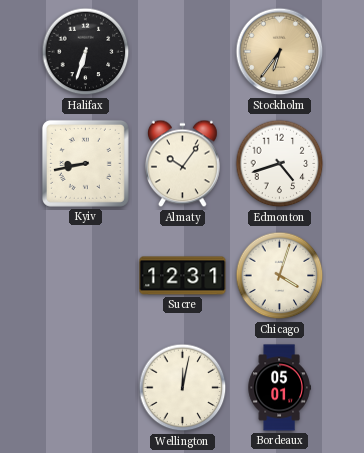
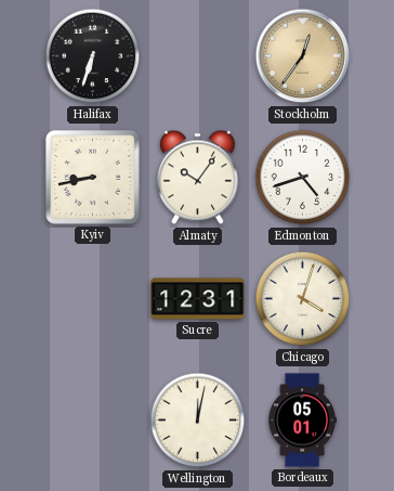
Stockholm: 6:36 -> 12:36
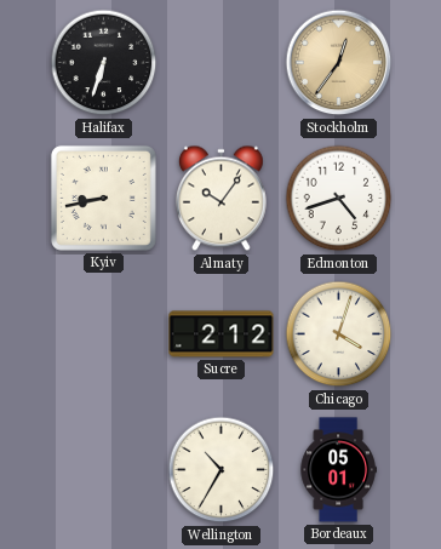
Sucre: 12:31 -> 2:12
Wellington: 12:02 -> 10:35
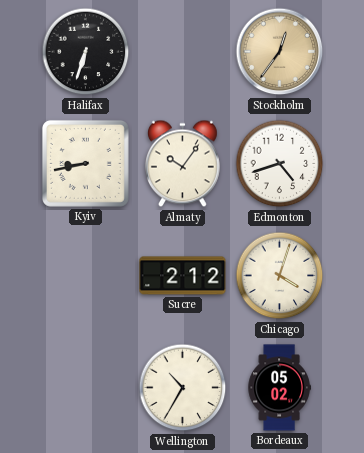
Bordeaux: 05:01 -> 05:02
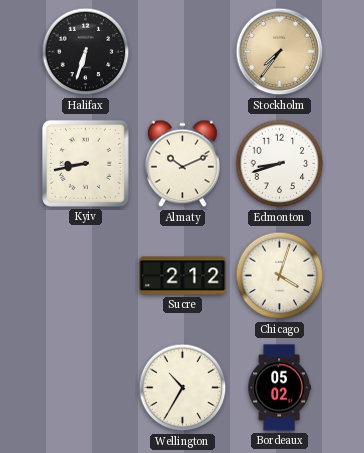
Stockholm: 12:36 -> 7:36
Almaty: 10:06 -> 10:11
Edmonton: 4:42 -> 8:42
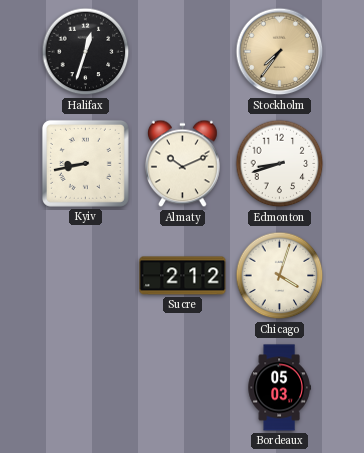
Halifax: 6:33 -> 12:33
Wellington: 10:35 -> none
Bordeaux: 05:02 -> 05:03
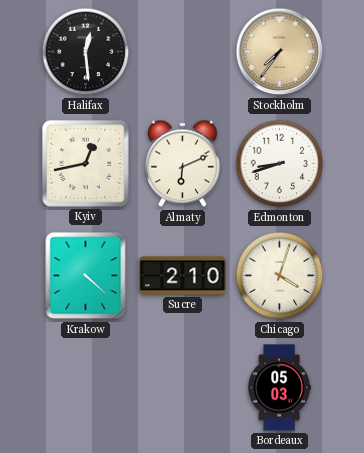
Halifax: 12:33 -> 12:29
Kyiv: 8:43 -> 12:43
Almaty: 10:11 -> 6:11
Krakow: none -> 4:22
Sucre: 2:12 -> 2:10
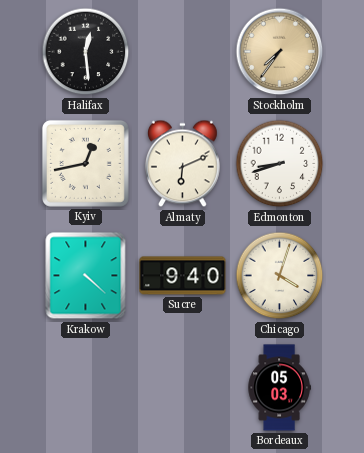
Sucre: 2:10 -> 9:40
